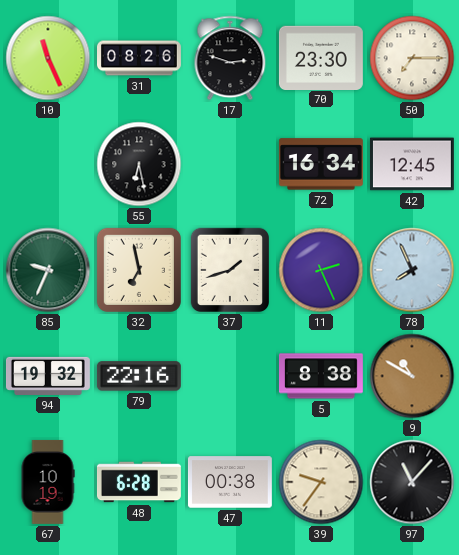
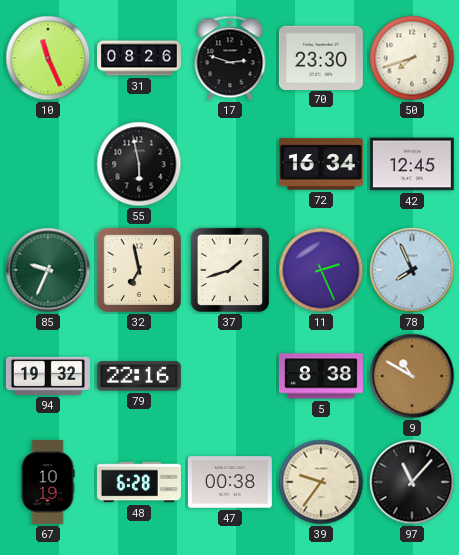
50: 7:15 -> 7:42
55: 6:28 -> 5:58
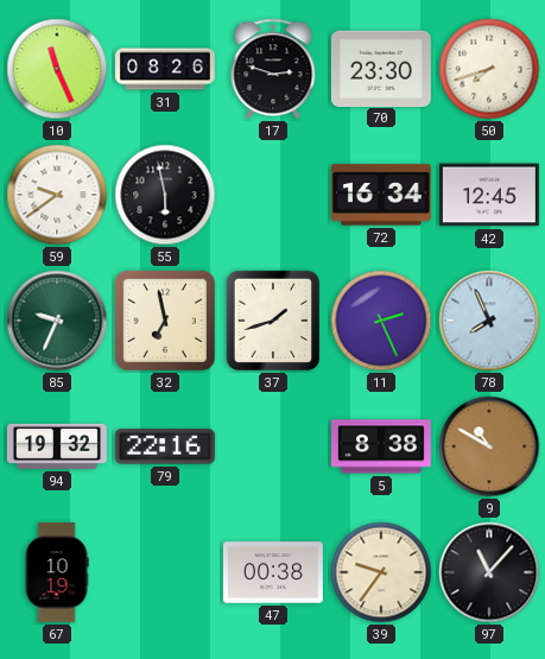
59: none -> 9:39
48: 6:28 -> none
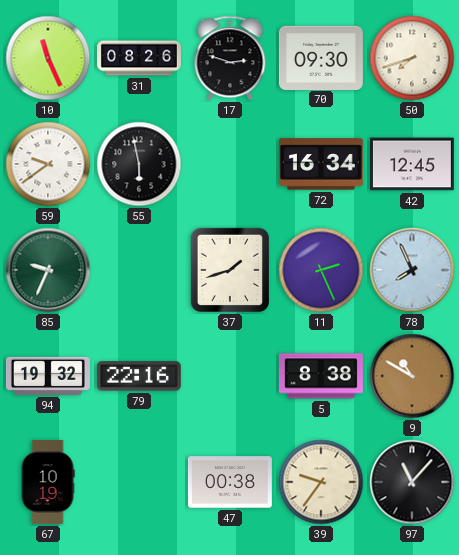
70: 23:30 -> 09:30
32: 6:58 -> none
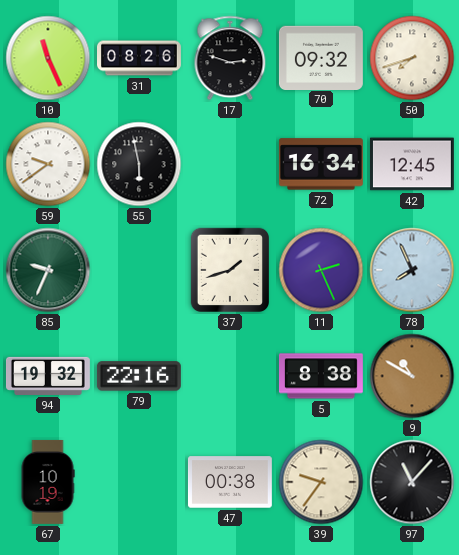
70: 09:30 -> 09:32
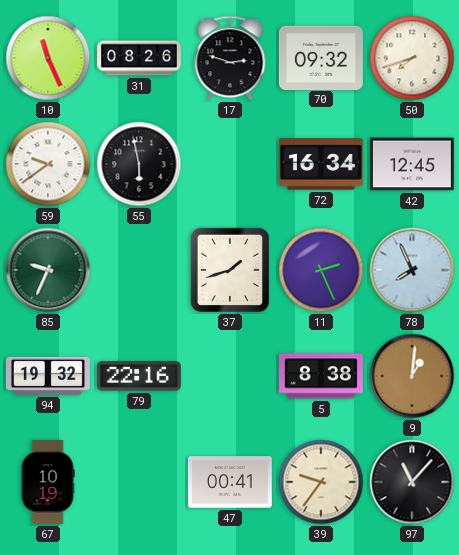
9: 10:50 -> 1:01
47: 00:38 -> 00:41
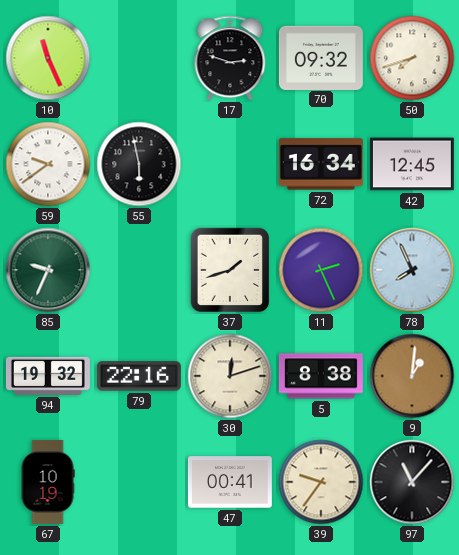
31: 08:26 -> none
30: none -> 12:12
